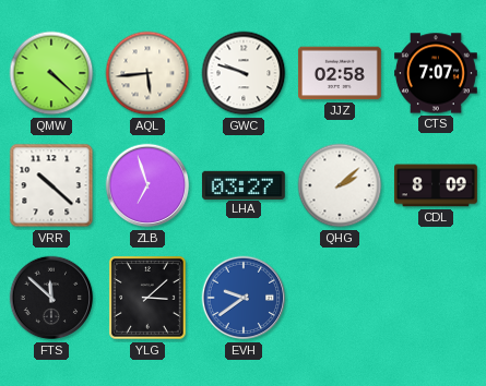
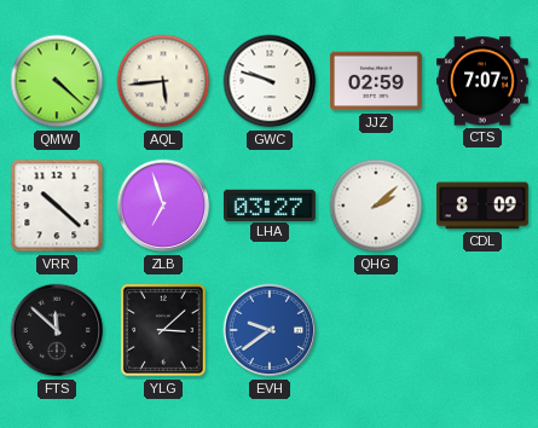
JJZ: 02:58 -> 02:59
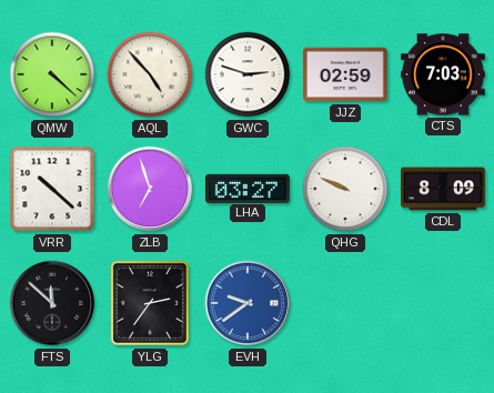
AQL: 5:44 -> 4:53
GWC: 9:48 -> 2:48
CTS: 7:07 -> 7:03
QHG: 2:08 -> 9:49
YLG: 3:08 -> 2:36
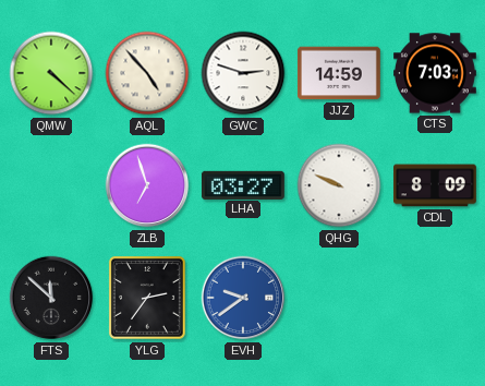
JJZ: 02:59 -> 14:59
VRR: 10:22 -> none
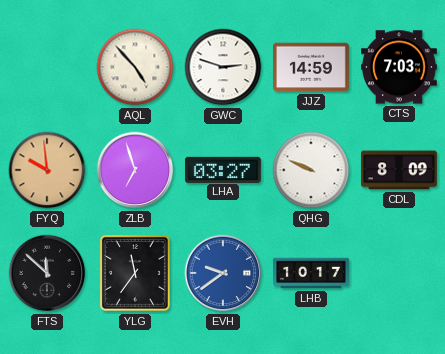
QMW: 4:22 -> none
FYQ: none -> 9:59
YLG: 2:36 -> 11:36
LHB: none -> 10:17
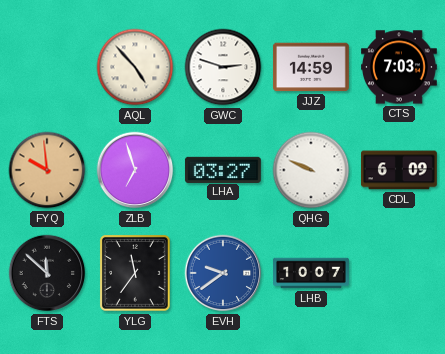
CDL: 8:09 -> 6:09
LHB: 10:17 -> 10:07
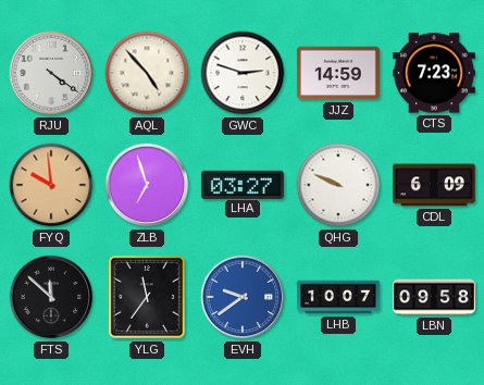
RJU: none -> 4:21
CTS: 7:03 -> 7:23
LBN: none -> 09:58
